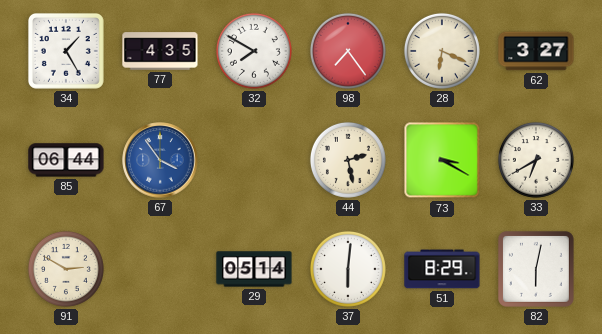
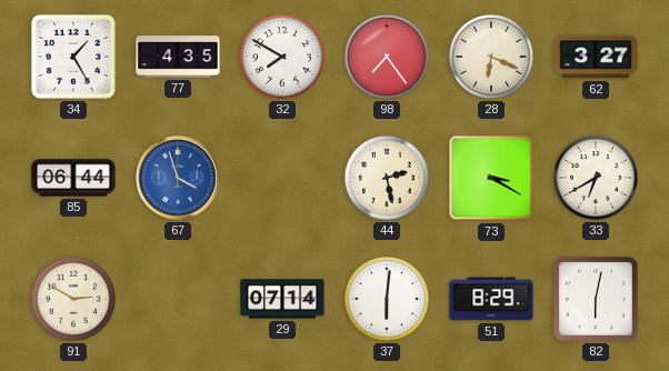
67: 3:54 -> 3:57
29: 05:14 -> 07:14
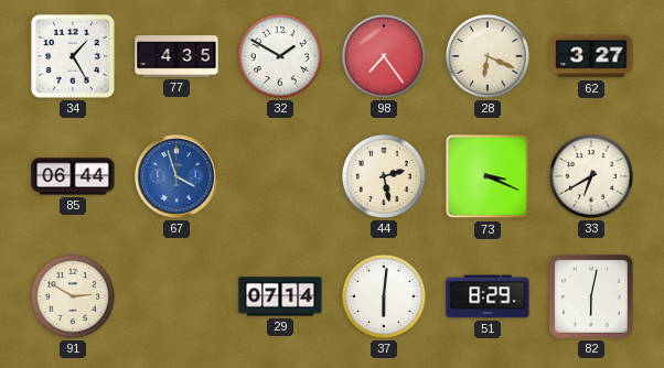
32: 7:50 -> 1:50
73: 3:20 -> 3:19
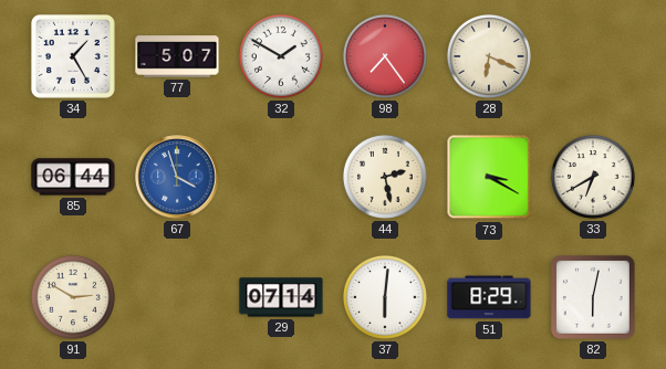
77: 4:35 -> 5:07
62: 3:27 -> none
73: 3:19 -> 3:20
